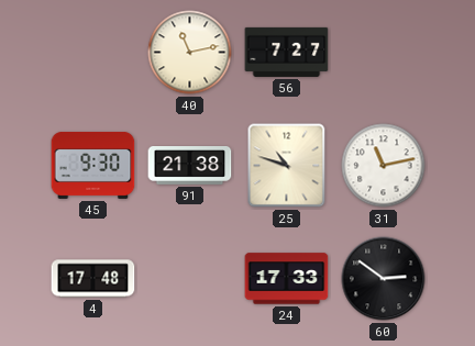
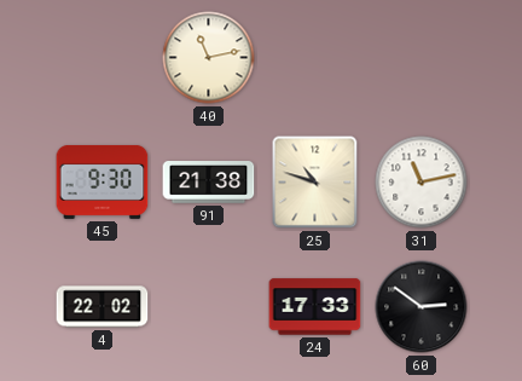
56: 7:27 -> none
4: 17:48 -> 22:02
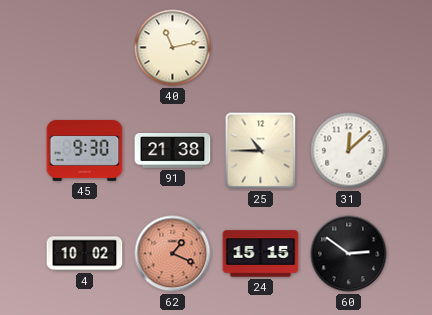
25: 10:48 -> 10:45
31: 11:13 -> 12:08
4: 22:02 -> 10:02
62: none -> 1:19
24: 17:33 -> 15:15
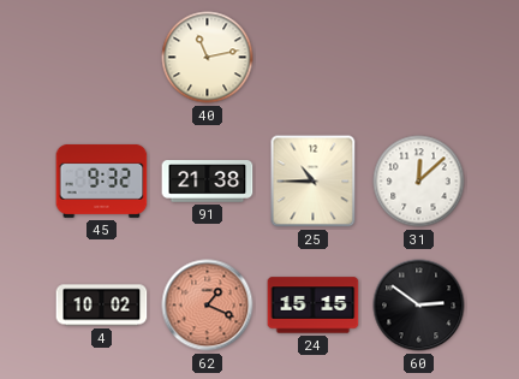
45: 9:30 -> 9:32
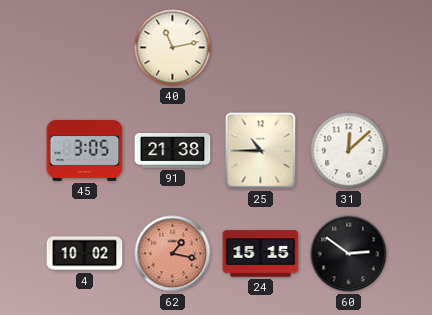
45: 9:32 -> 3:05
62: 1:19 -> 1:17
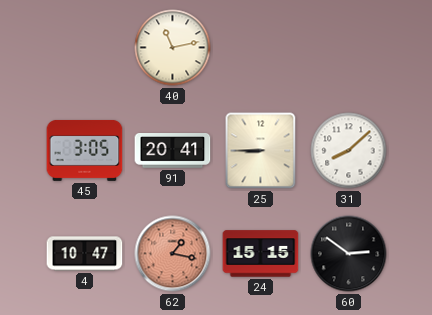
91: 21:38 -> 20:41
25: 10:45 -> 8:45
31: 12:08 -> 8:08
4: 10:02 -> 10:47
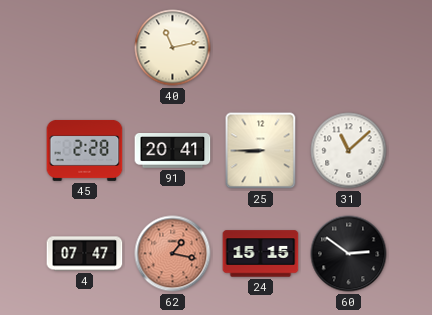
45: 3:05 -> 2:28
31: 8:08 -> 11:08
4: 10:47 -> 07:47
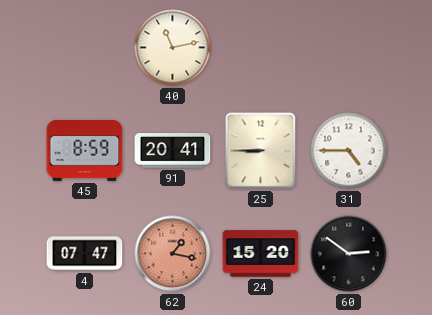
45: 2:28 -> 8:59
31: 11:08 -> 4:45
24: 15:15 -> 15:20
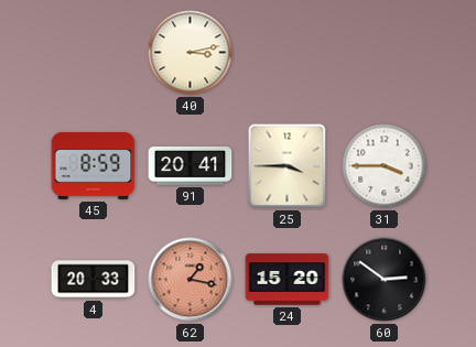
40: 11:13 -> 3:13
25: 8:45 -> 3:45
31: 4:45 -> 3:45
4: 07:47 -> 20:33
